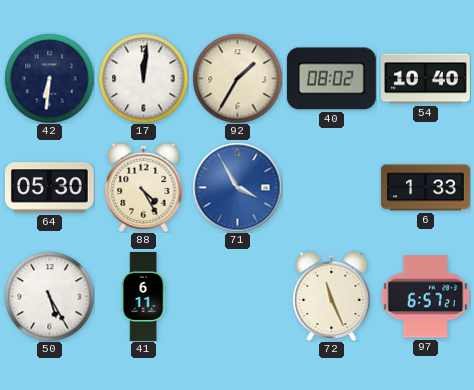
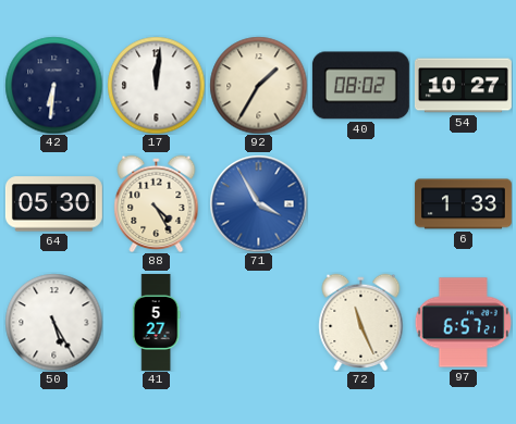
54: 10:40 -> 10:27
41: 6:11 -> 5:27
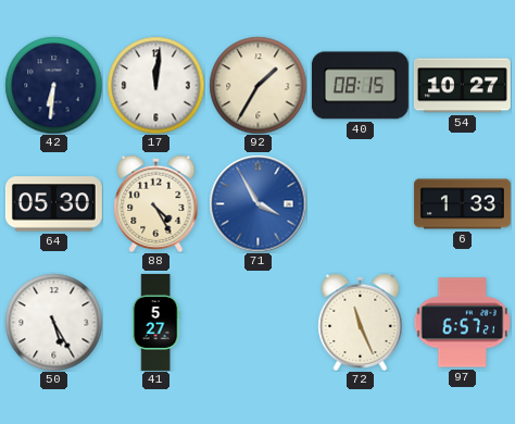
40: 08:02 -> 08:15
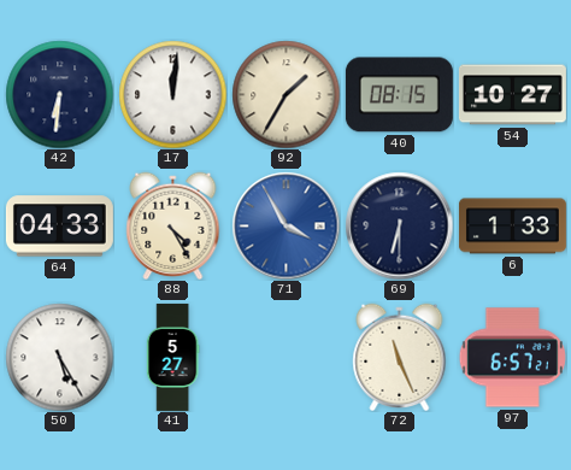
64: 05:30 -> 04:33
69: none -> 6:30
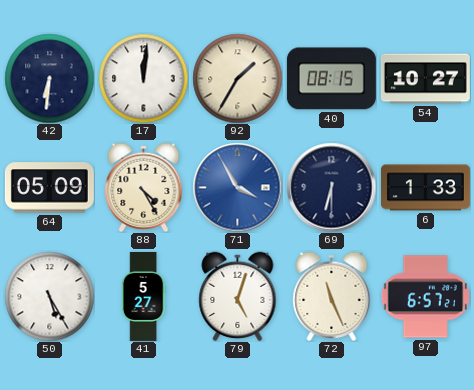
64: 04:33 -> 05:09
79: none -> 5:03
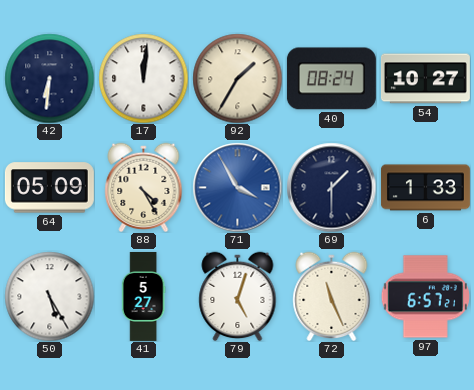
40: 08:15 -> 08:24
69: 6:30 -> 1:30
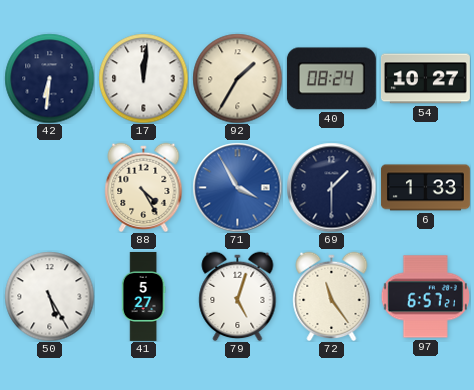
64: 05:09 -> none
72: 11:26 -> 11:24
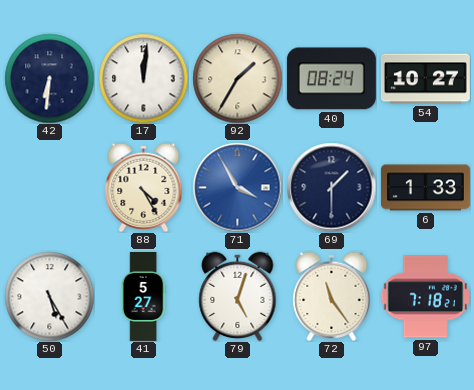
97: 6:57 -> 7:18
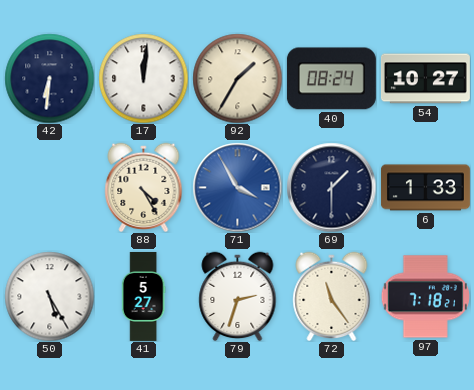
79: 5:03 -> 2:33
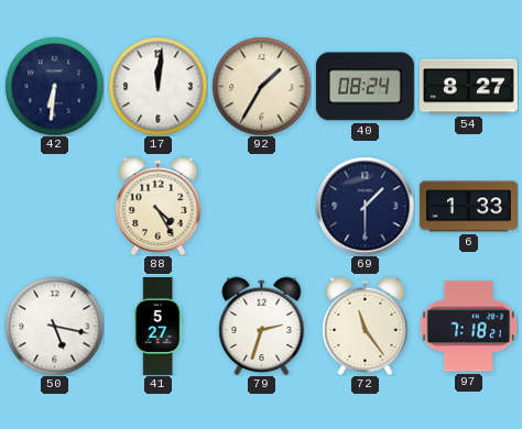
54: 10:27 -> 8:27
71: 3:55 -> none
50: 5:25 -> 5:17
